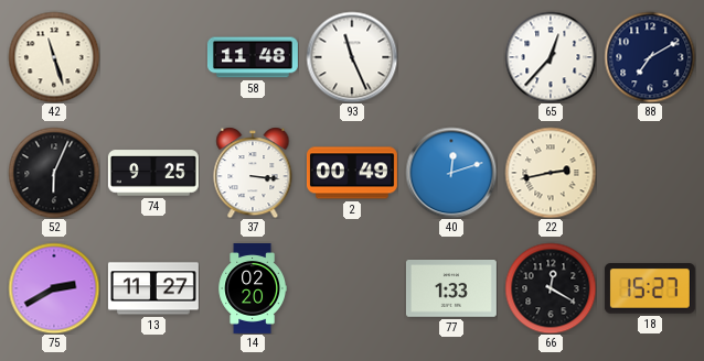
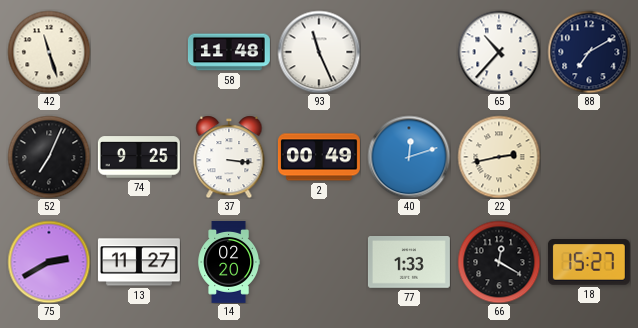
65: 12:37 -> 10:37
52: 6:04 -> 7:04
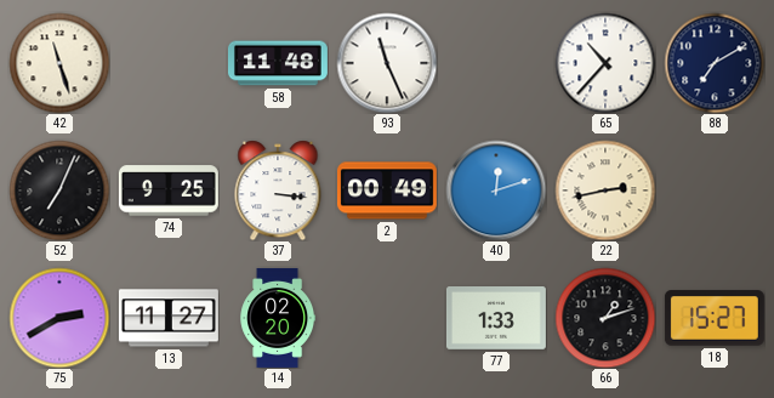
66: 12:20 -> 1:12
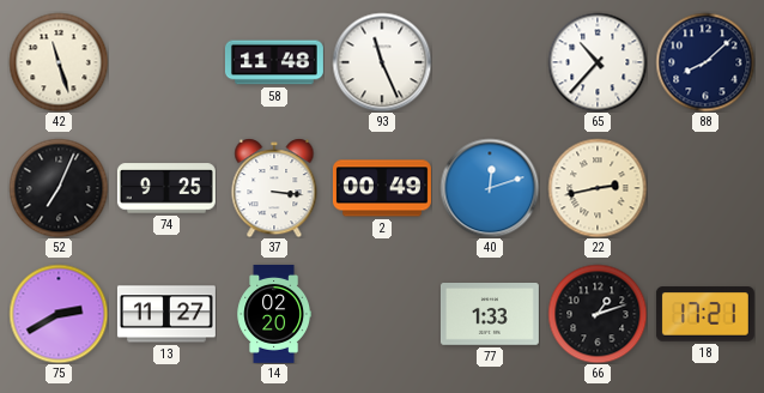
88: 7:10 -> 8:08
18: 15:27 -> 17:21
